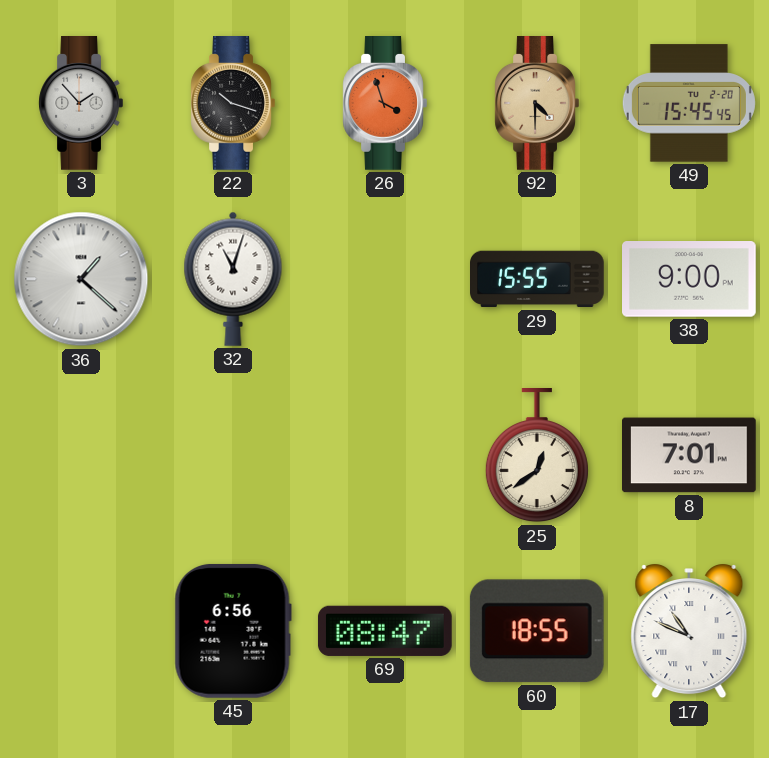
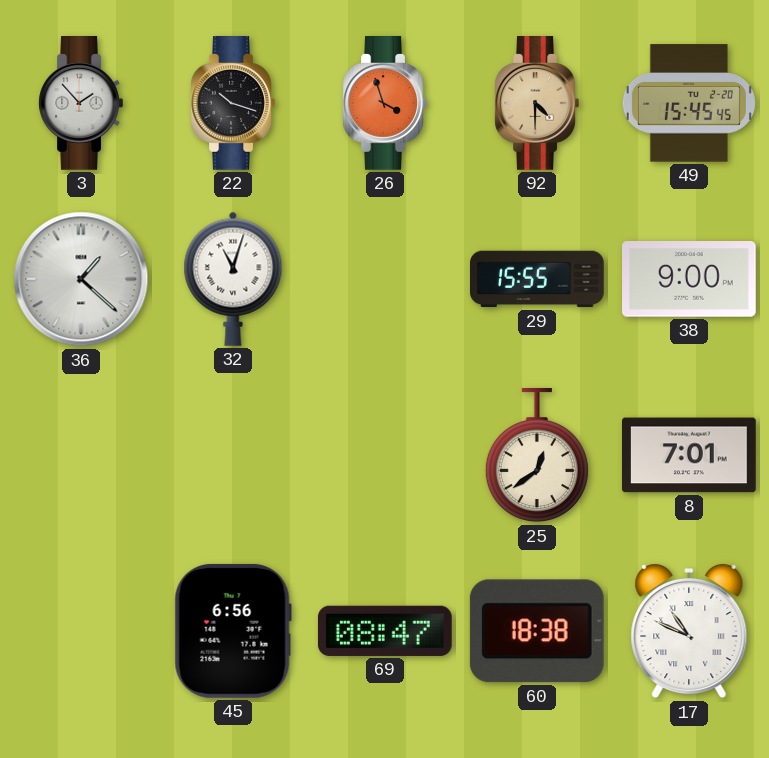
60: 18:55 -> 18:38
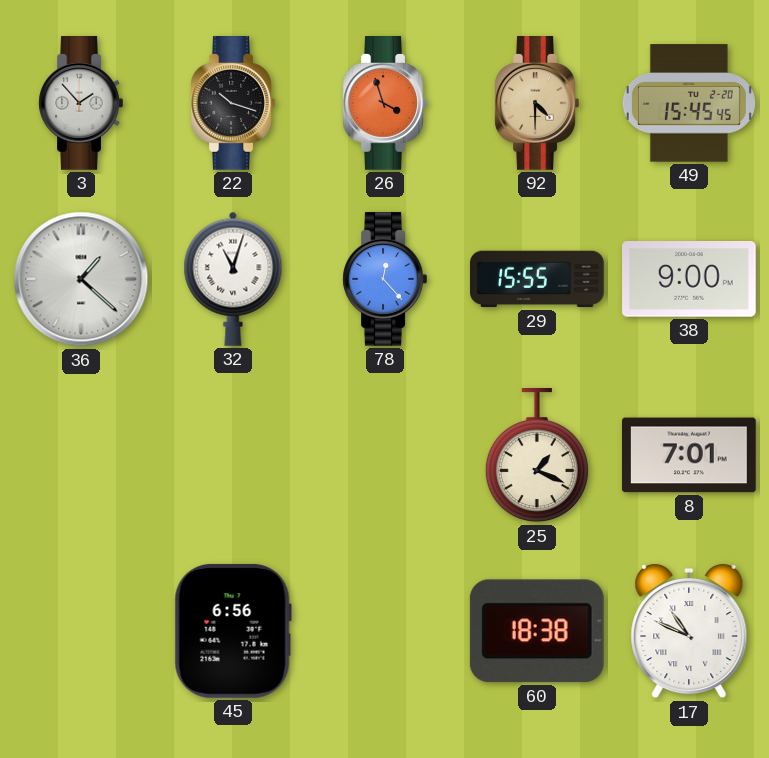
78: none -> 12:23
25: 12:39 -> 1:19
69: 08:47 -> none
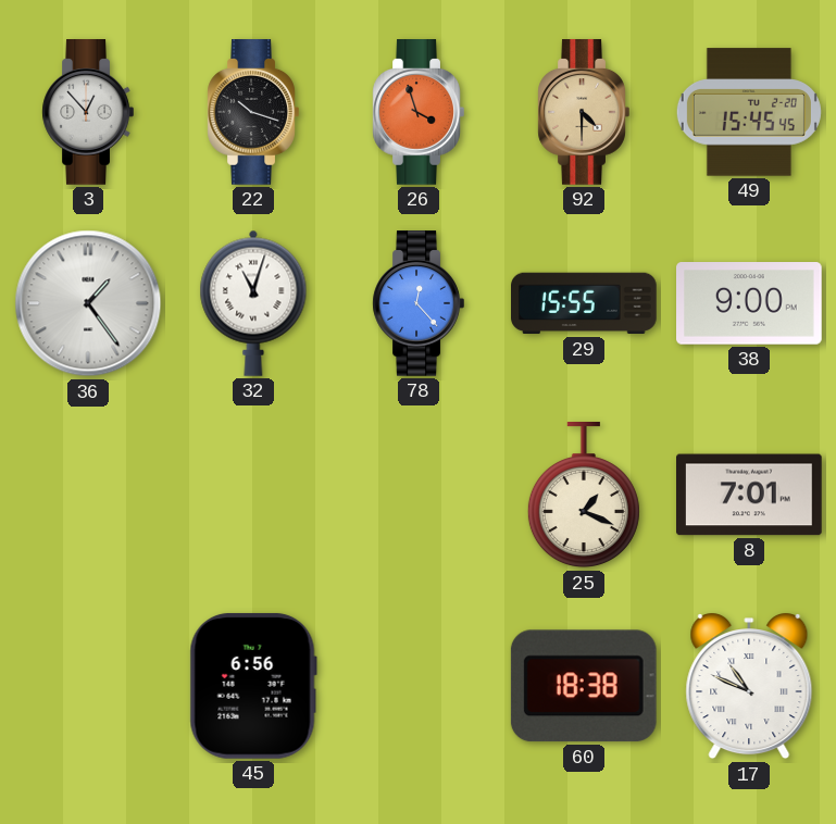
3: 1:53 -> 12:53
36: 1:22 -> 1:24
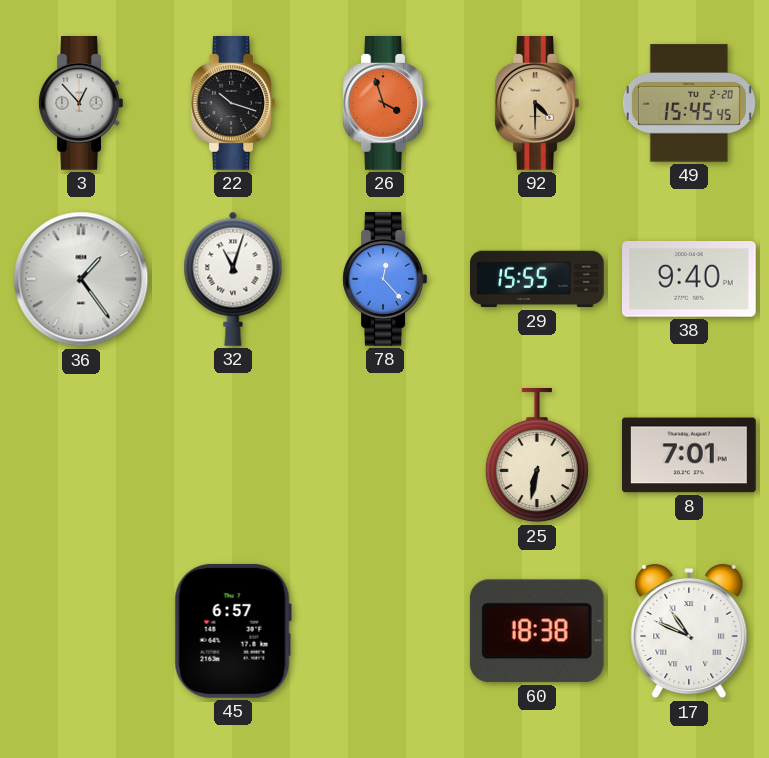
38: 9:00 -> 9:40
25: 1:19 -> 6:32
45: 6:56 -> 6:57
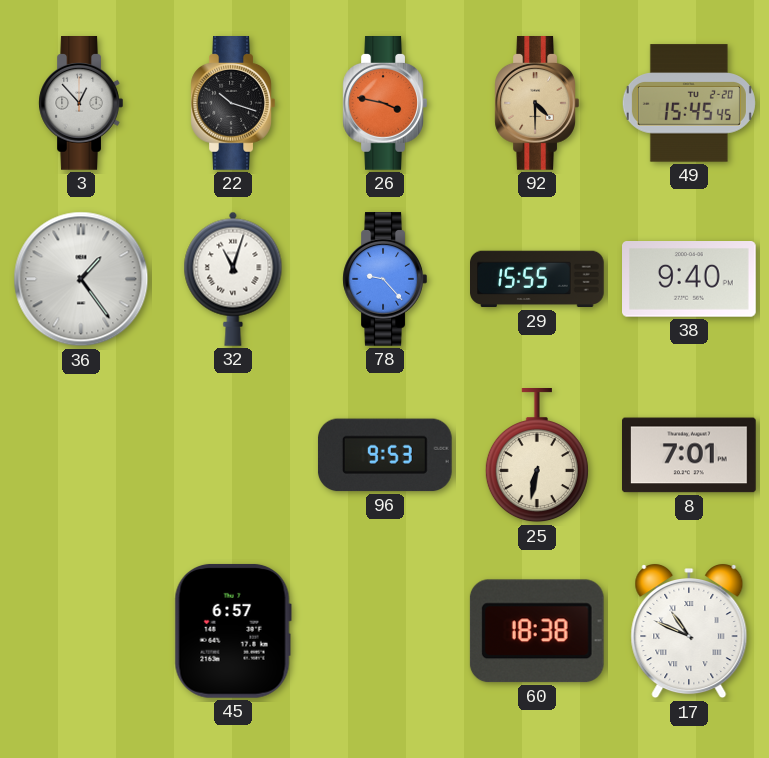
26: 3:57 -> 3:47
78: 12:23 -> 9:23
96: none -> 9:53
